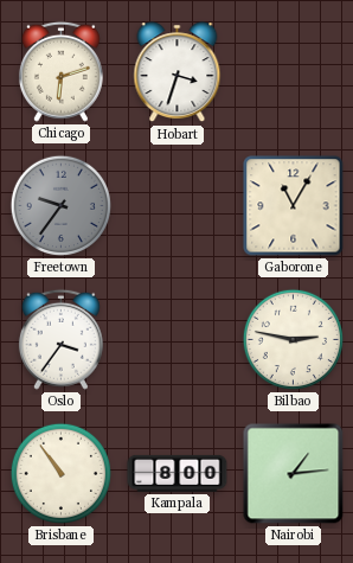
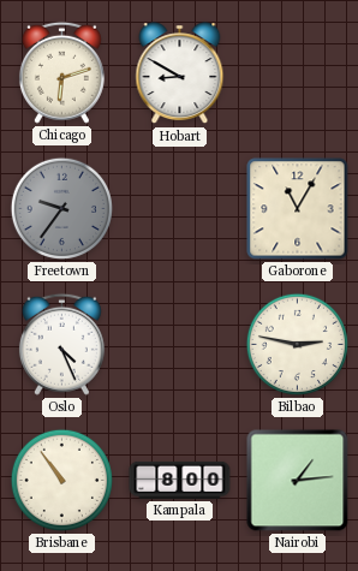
Hobart: 3:33 -> 8:50
Oslo: 3:36 -> 4:26
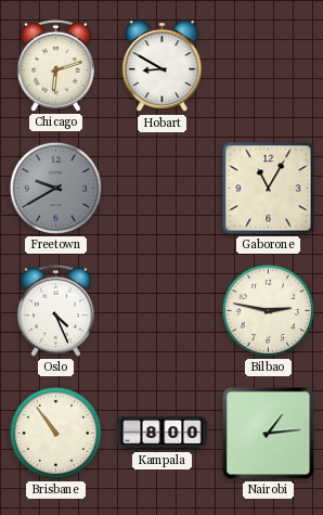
Freetown: 9:36 -> 9:40
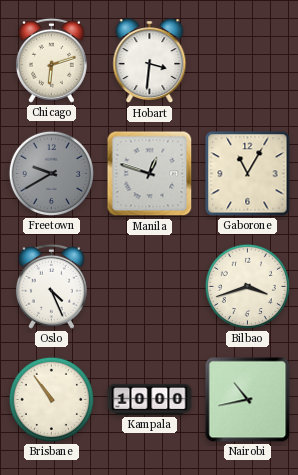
Hobart: 8:50 -> 3:31
Manila: none -> 12:48
Bilbao: 2:47 -> 3:42
Kampala: 8:00 -> 10:00
Nairobi: 1:14 -> 10:43
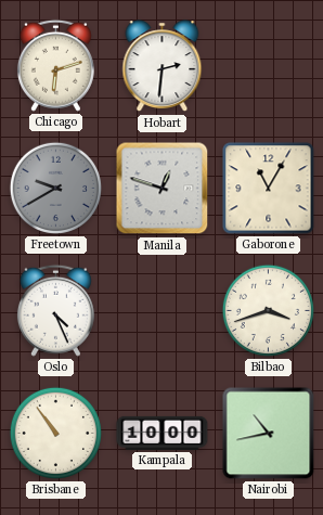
Hobart: 3:31 -> 2:31
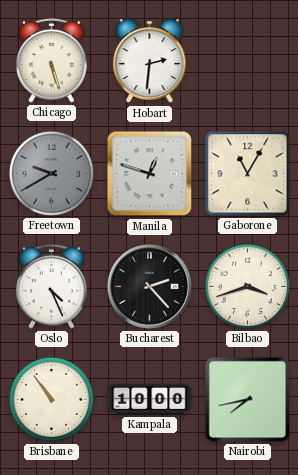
Chicago: 6:12 -> 5:27
Bucharest: none -> 2:23
Nairobi: 10:43 -> 7:43
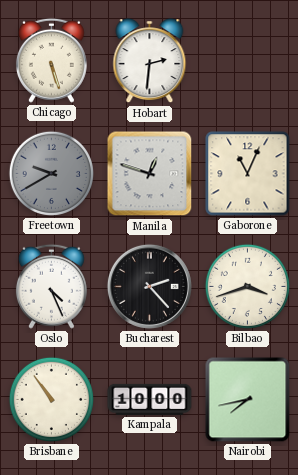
Gaborone: 11:05 -> 11:04
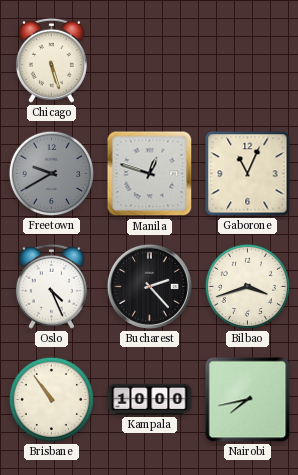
Hobart: 2:31 -> none
